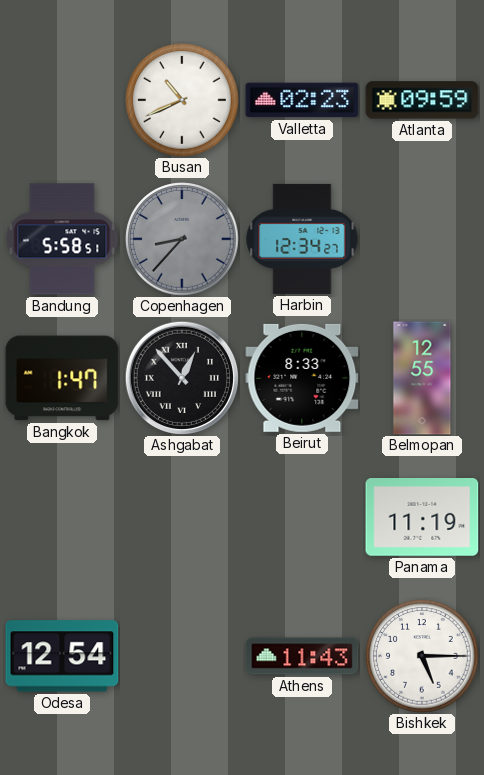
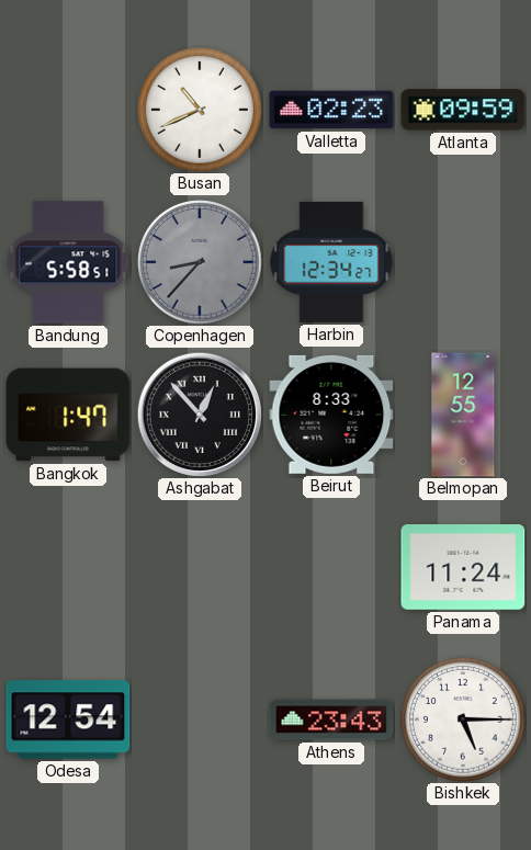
Panama: 11:19 -> 11:24
Athens: 11:43 -> 23:43
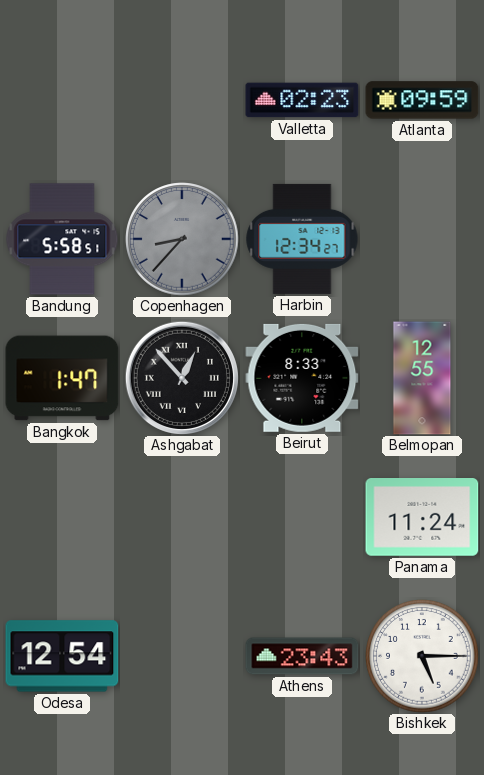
Busan: 10:41 -> none
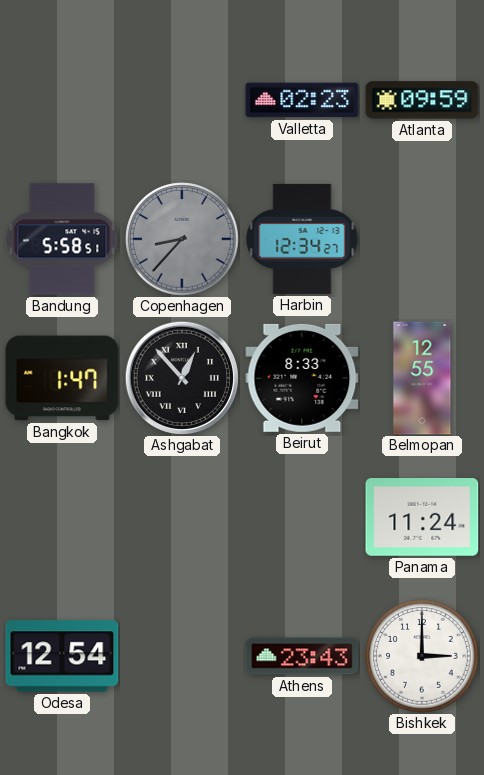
Bishkek: 5:15 -> 3:00
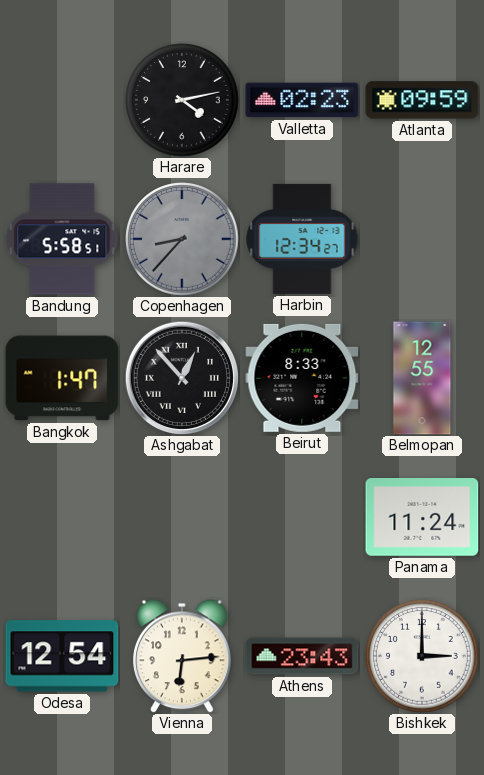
Harare: none -> 4:13
Vienna: none -> 6:14
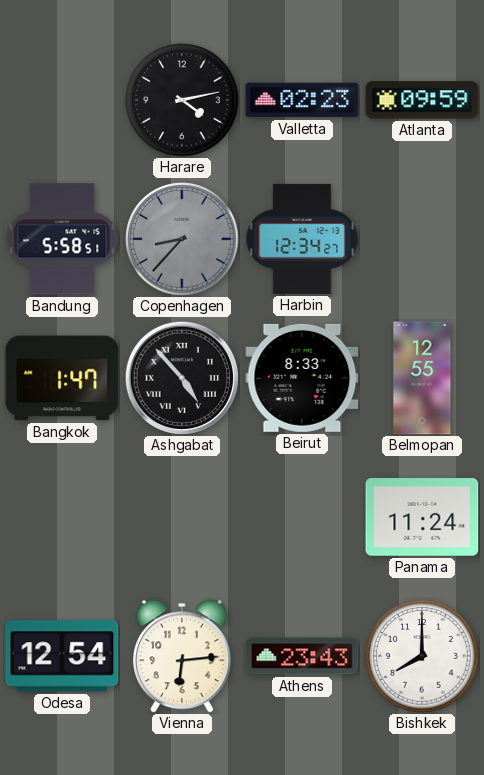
Ashgabat: 12:53 -> 4:53
Bishkek: 3:00 -> 8:00
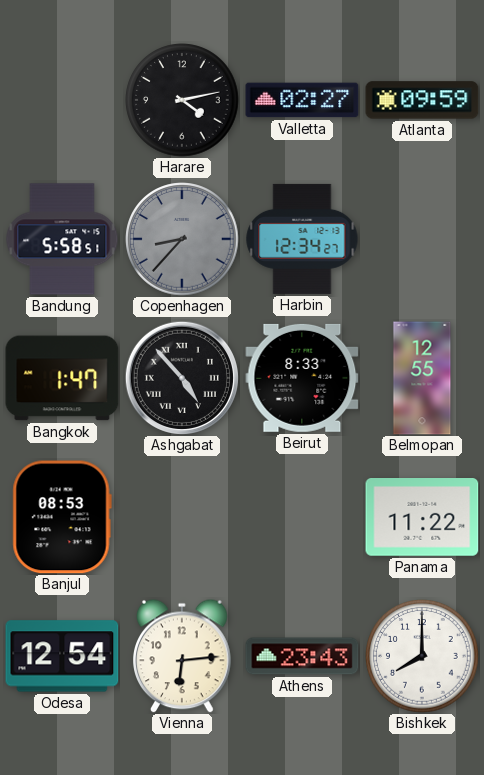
Valletta: 02:23 -> 02:27
Banjul: none -> 08:53
Panama: 11:24 -> 11:22
